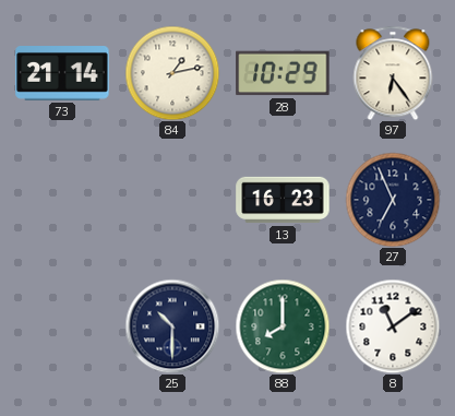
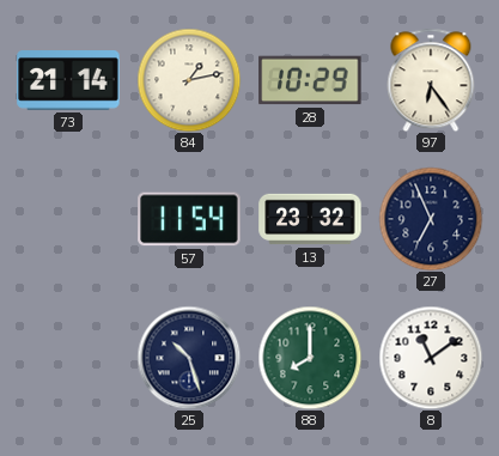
57: none -> 11:54
13: 16:23 -> 23:32
25: 10:30 -> 10:27
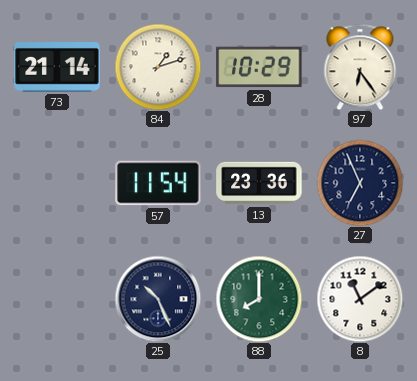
84: 1:13 -> 1:12
13: 23:32 -> 23:36
25: 10:27 -> 10:26
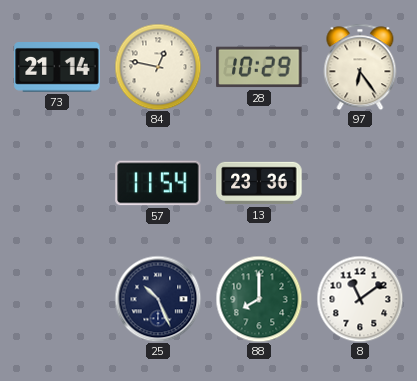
84: 1:12 -> 12:47
27: 6:56 -> none
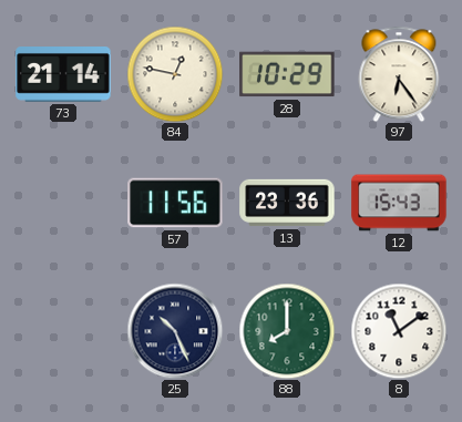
57: 11:54 -> 11:56
12: none -> 15:43
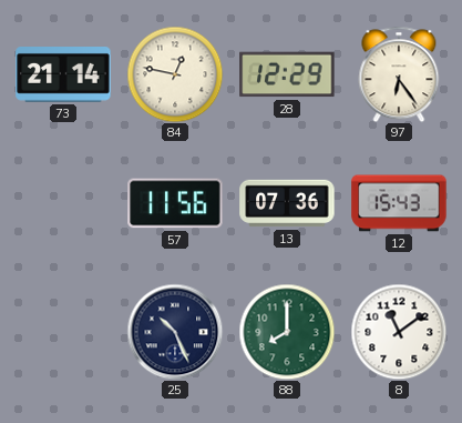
28: 10:29 -> 12:29
13: 23:36 -> 07:36
